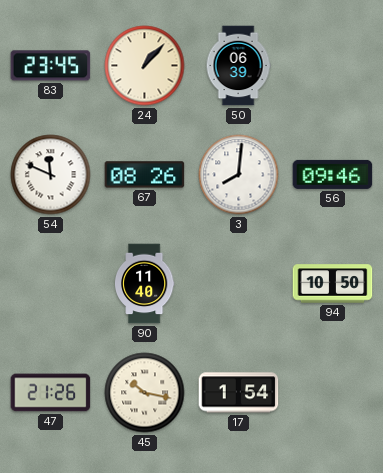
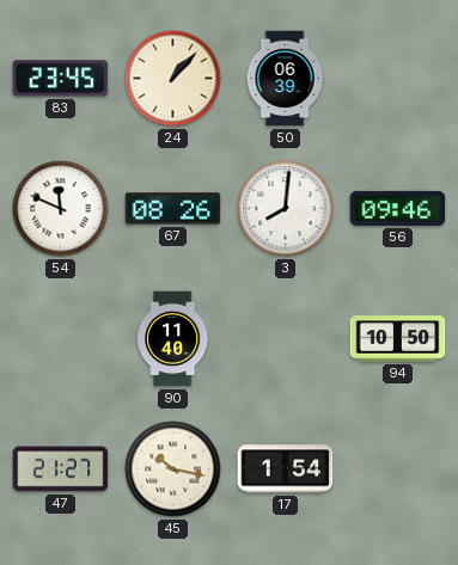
47: 21:26 -> 21:27
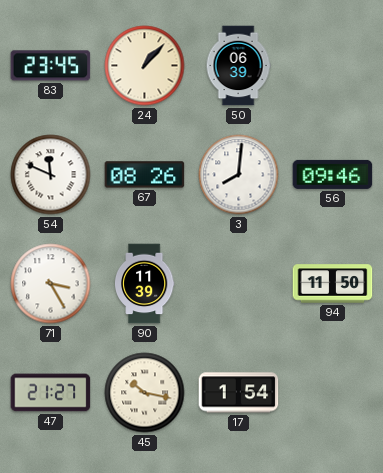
71: none -> 3:25
90: 11:40 -> 11:39
94: 10:50 -> 11:50
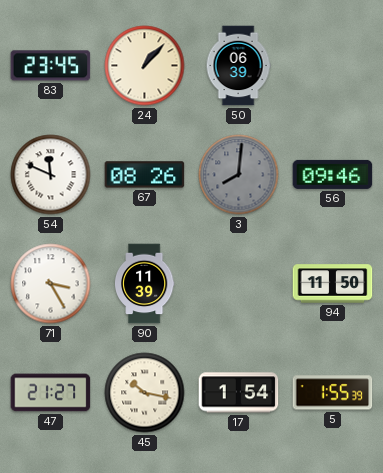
3 dial: white -> grey
5: none -> 1:55
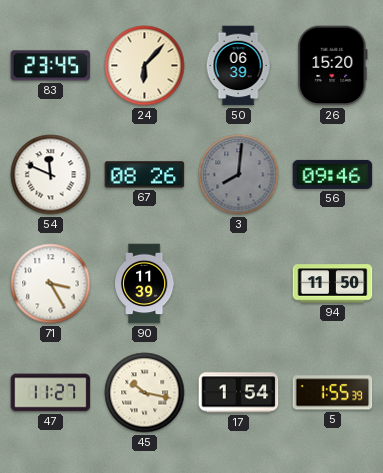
24: 1:07 -> 6:07
26: none -> 15:20
47: 21:27 -> 11:27
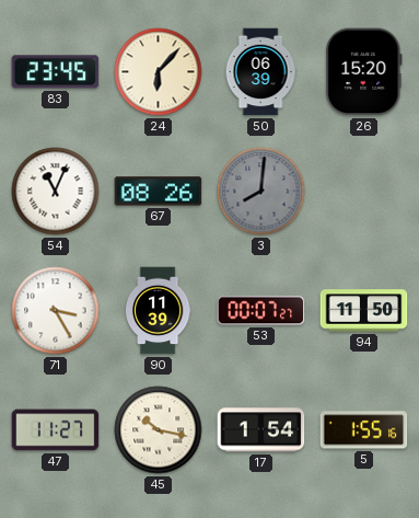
54: 11:49 -> 11:04
56: 09:46 -> none
53: none -> 00:07
5: 1:55:39 -> 1:55:16
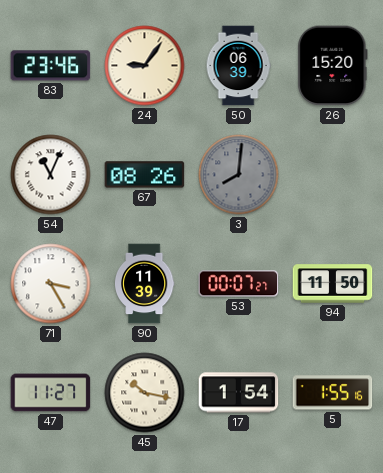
83: 23:45 -> 23:46
24: 6:07 -> 9:06
